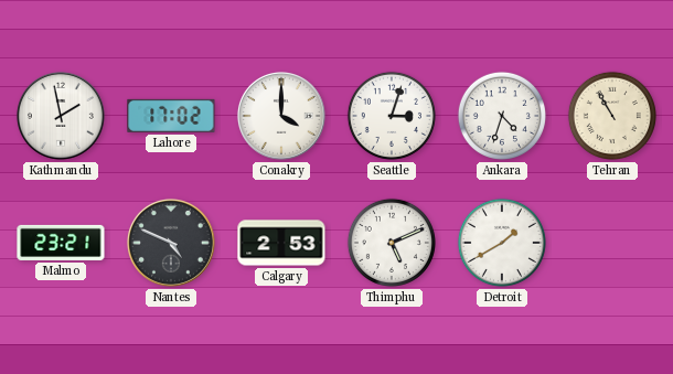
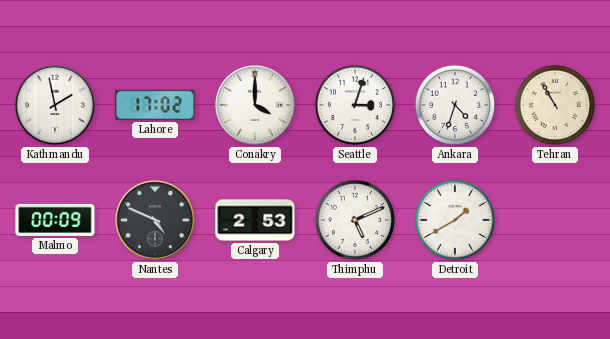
Malmo: 23:21 -> 00:09
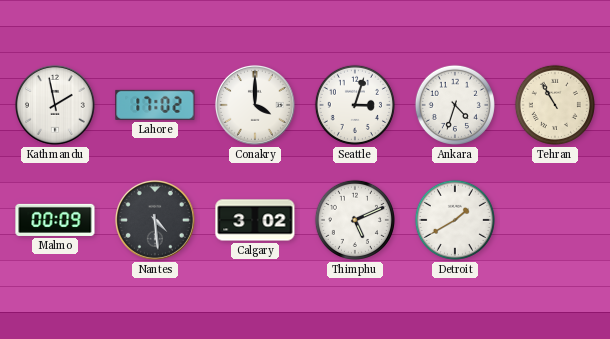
Nantes: 4:49 -> 4:29
Calgary: 2:53 -> 3:02
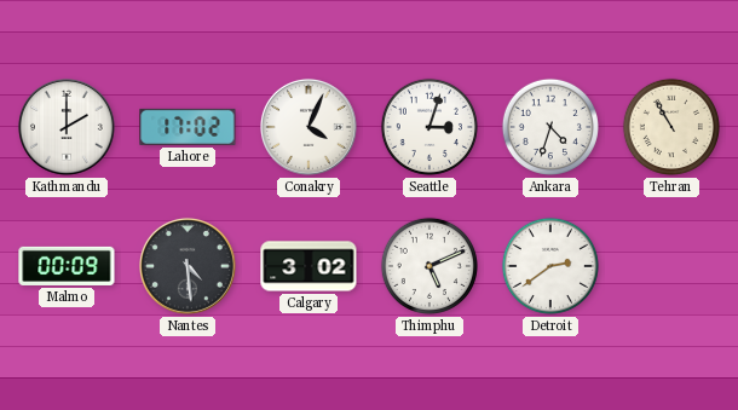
Kathmandu: 1:58 -> 2:00
Conakry: 4:00 -> 4:04
Detroit: 1:40 -> 2:39
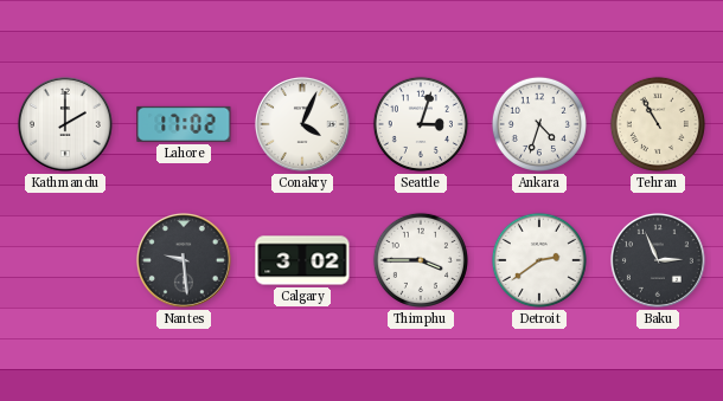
Malmo: 00:09 -> none
Nantes: 4:29 -> 9:29
Thimphu: 5:11 -> 3:45
Baku: none -> 2:56
